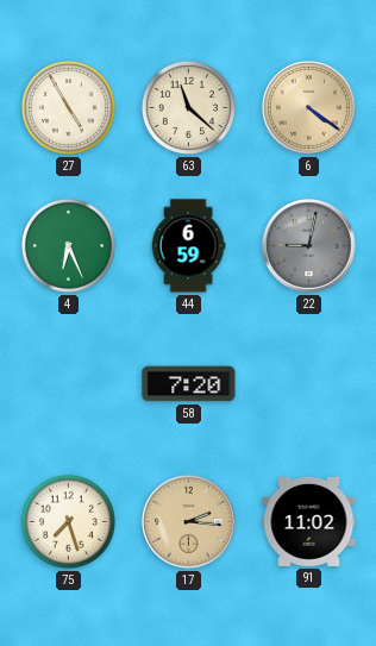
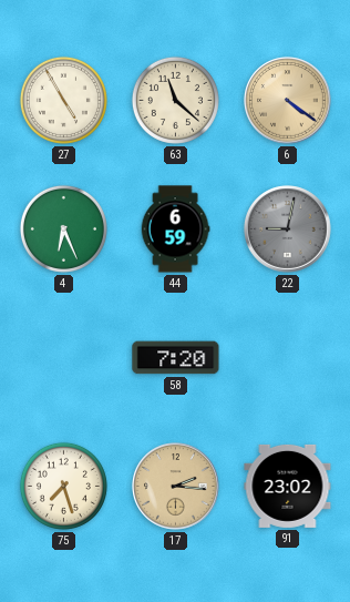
91: 11:02 -> 23:02
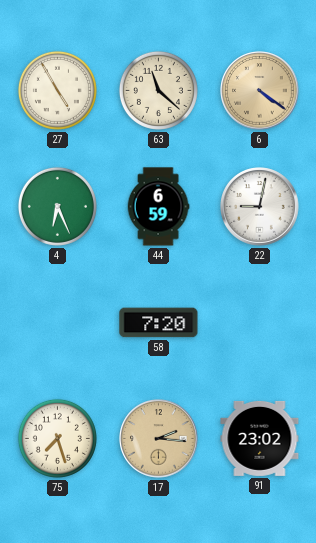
22 dial: grey -> white
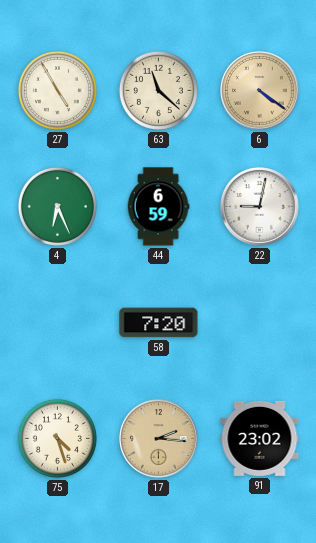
75: 7:27 -> 4:27
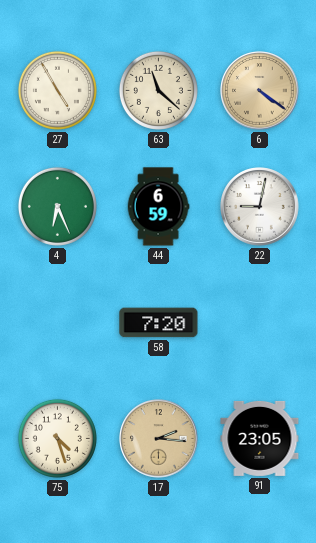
91: 23:02 -> 23:05
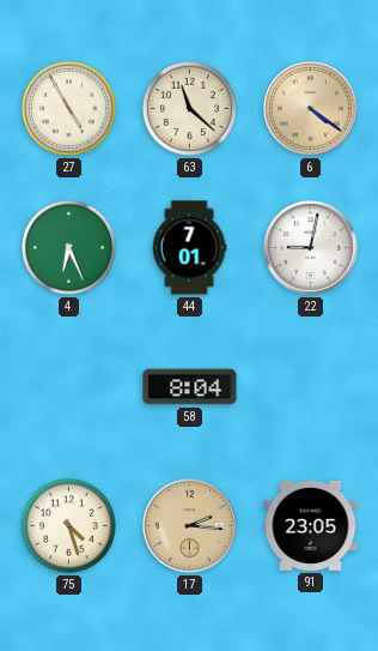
44: 6:59 -> 7:01
58: 7:20 -> 8:04
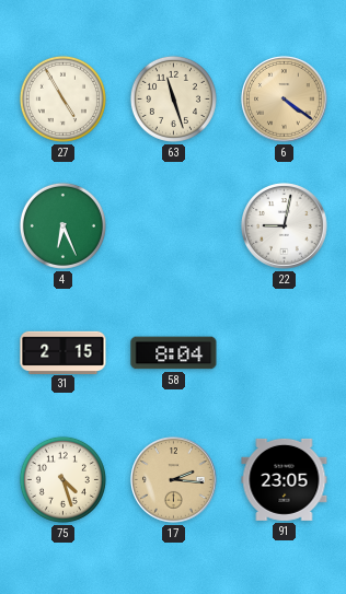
63: 11:22 -> 11:27
44: 7:01 -> none
31: none -> 2:15
